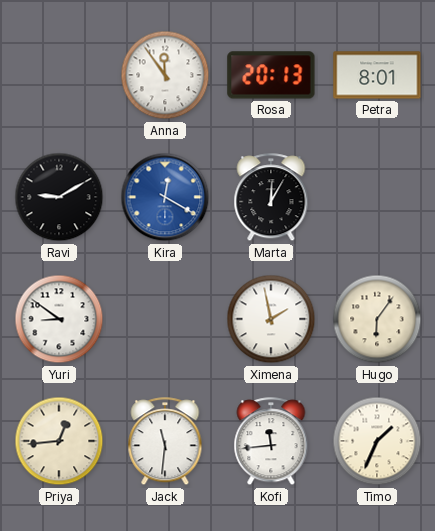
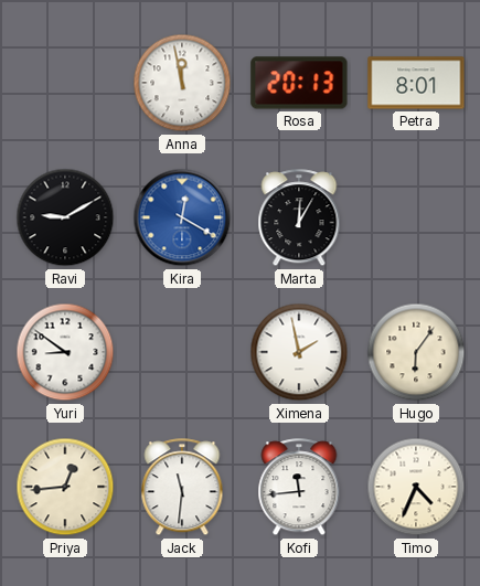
Anna: 11:54 -> 11:58
Timo: 1:34 -> 4:34
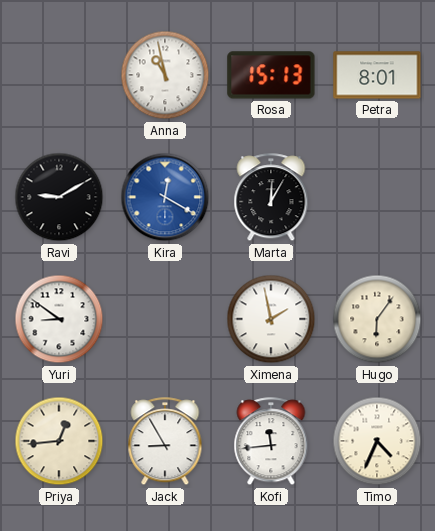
Anna: 11:58 -> 10:58
Rosa: 20:13 -> 15:13
Jack: 11:31 -> 8:55
